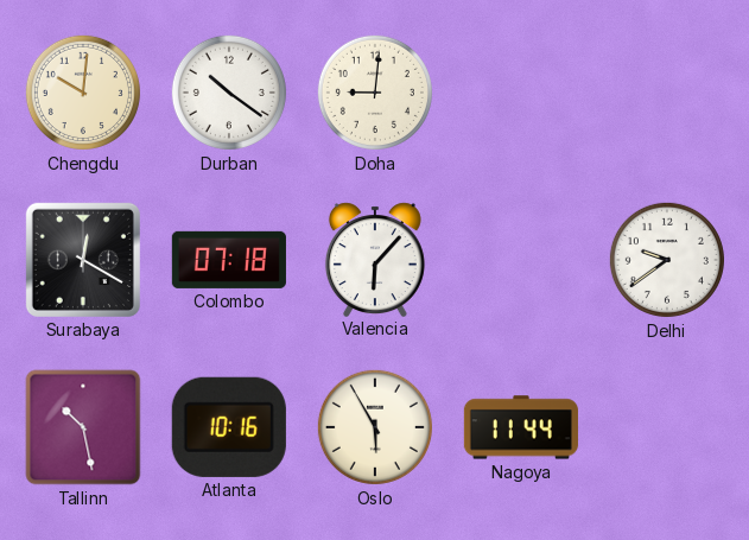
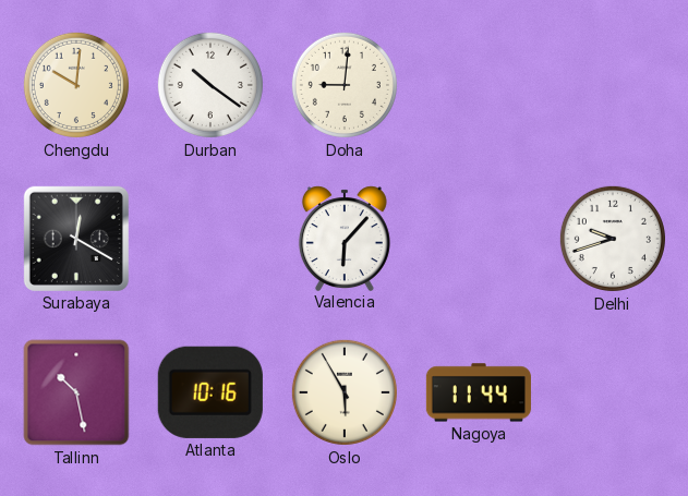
Colombo: 07:18 -> none
Delhi: 9:39 -> 9:42
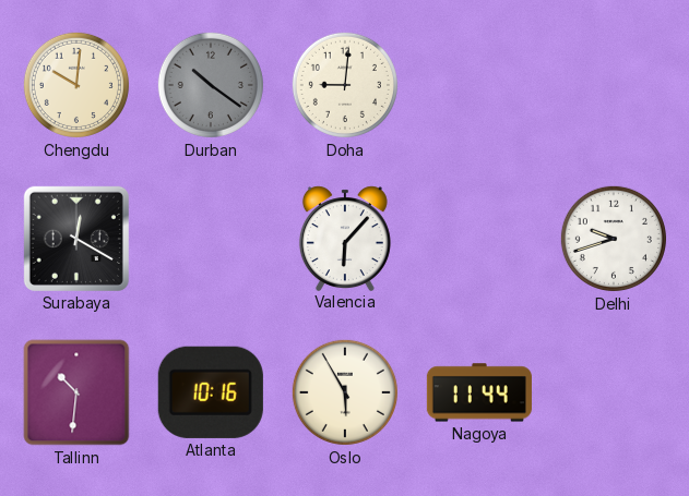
Durban dial: white -> grey
Tallinn: 10:28 -> 10:31
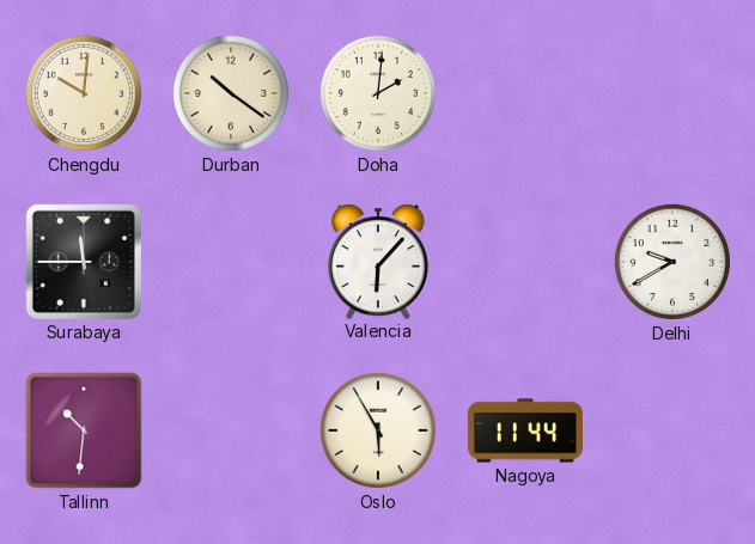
Durban dial: grey -> cream
Doha: 9:01 -> 2:01
Surabaya: 12:20 -> 11:45
Delhi: 9:42 -> 9:40
Atlanta: 10:16 -> none
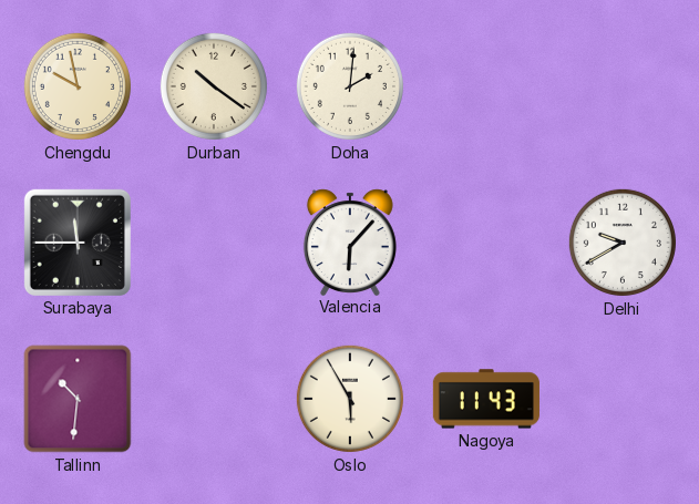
Chengdu: 10:01 -> 9:58
Nagoya: 11:44 -> 11:43
